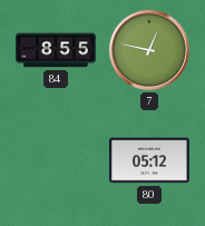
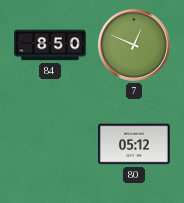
84: 8:55 -> 8:50
7: 12:47 -> 12:49
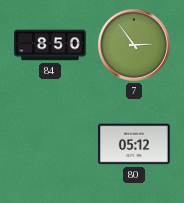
7: 12:49 -> 2:54
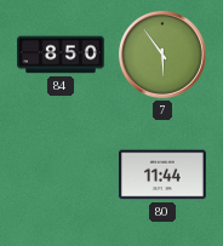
7: 2:54 -> 5:54
80: 05:12 -> 11:44
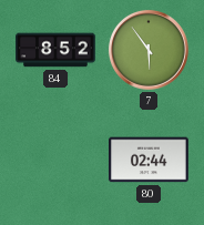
84: 8:50 -> 8:52
80: 11:44 -> 02:44
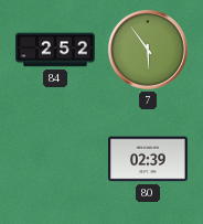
84: 8:52 -> 2:52
80: 02:44 -> 02:39
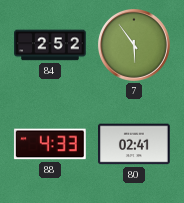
88: none -> 4:33
80: 02:39 -> 02:41
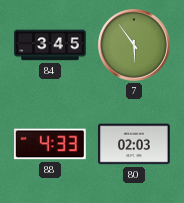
84: 2:52 -> 3:45
80: 02:41 -> 02:03
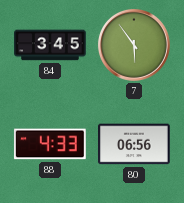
80: 02:03 -> 06:56
